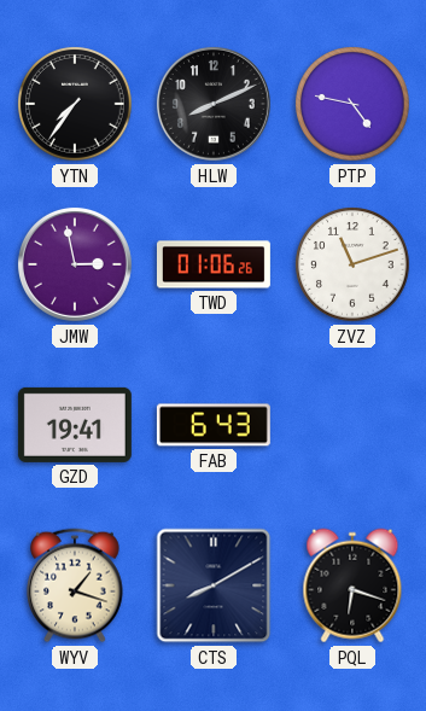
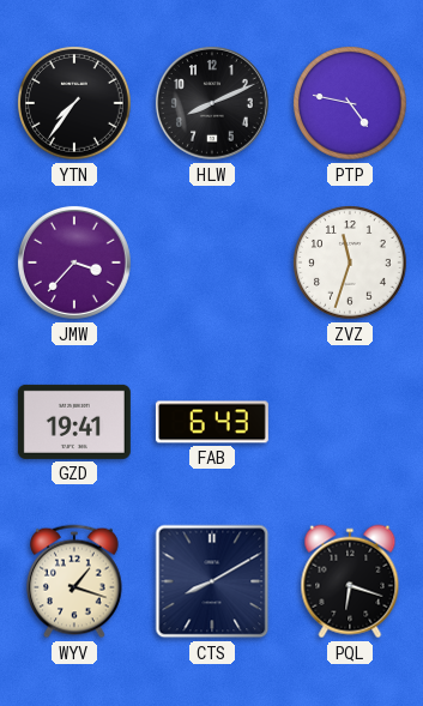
JMW: 2:58 -> 3:37
TWD: 01:06 -> none
ZVZ: 11:12 -> 11:33
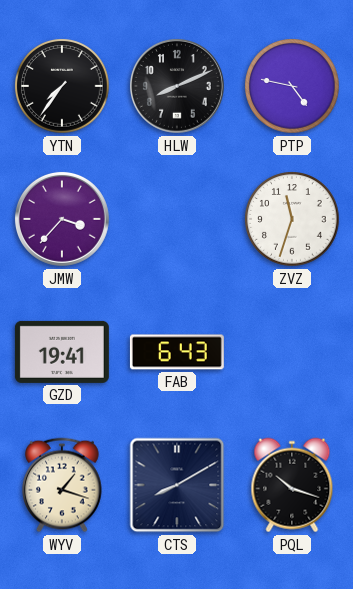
PQL: 6:18 -> 10:18
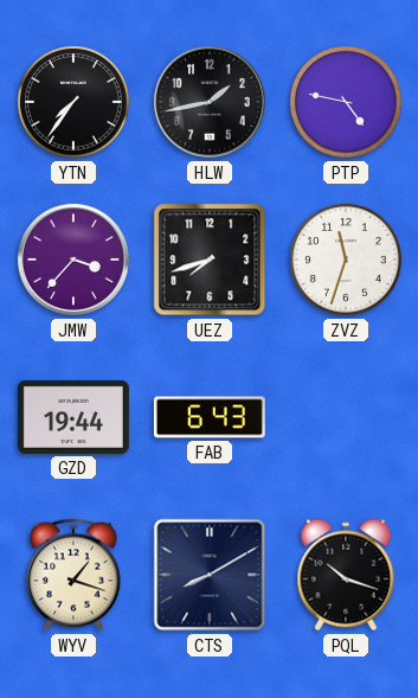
HLW: 8:11 -> 1:43
UEZ: none -> 7:42
GZD: 19:41 -> 19:44
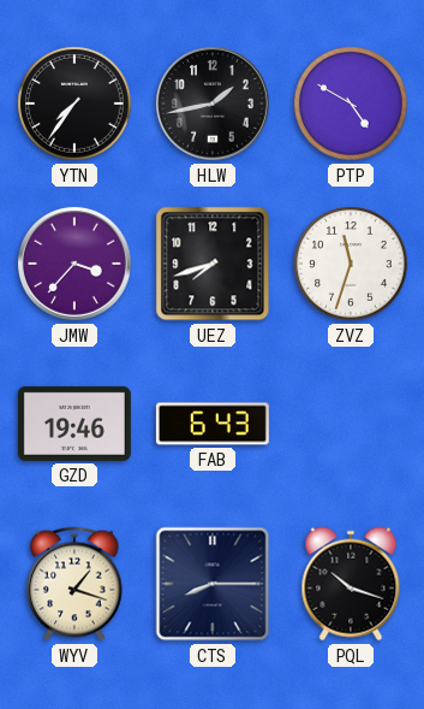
PTP: 4:47 -> 4:50
GZD: 19:44 -> 19:46
CTS: 8:10 -> 8:15
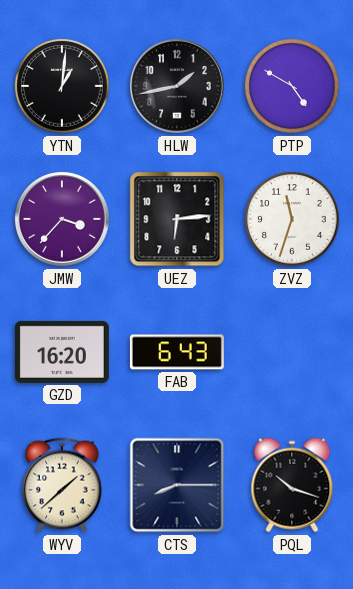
YTN: 7:36 -> 1:01
UEZ: 7:42 -> 6:14
GZD: 19:46 -> 16:20
WYV: 1:18 -> 1:38
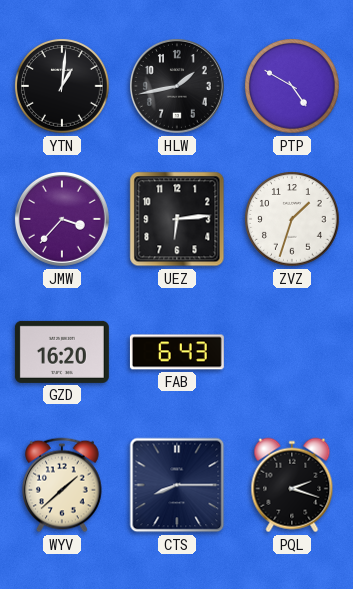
ZVZ: 11:33 -> 1:33
PQL: 10:18 -> 2:18
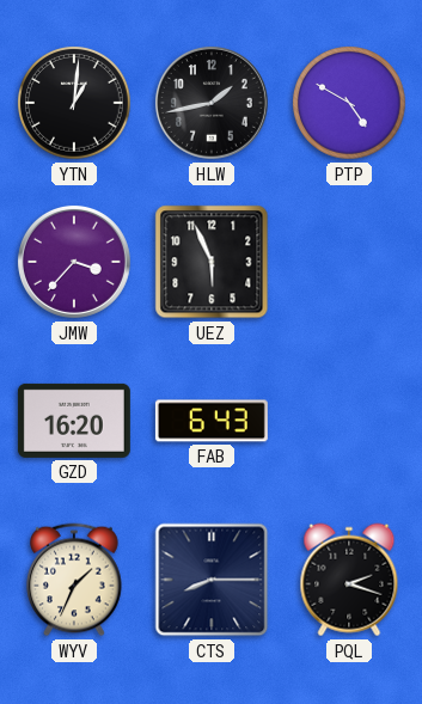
UEZ: 6:14 -> 5:56
ZVZ: 1:33 -> none
WYV: 1:38 -> 1:34
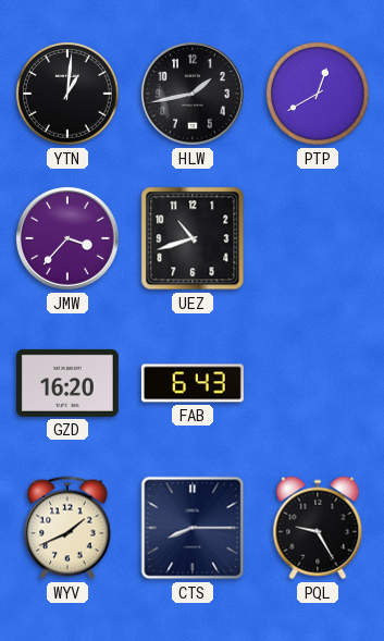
PTP: 4:50 -> 12:40
UEZ: 5:56 -> 10:42
WYV: 1:34 -> 1:41
PQL: 2:18 -> 9:25
